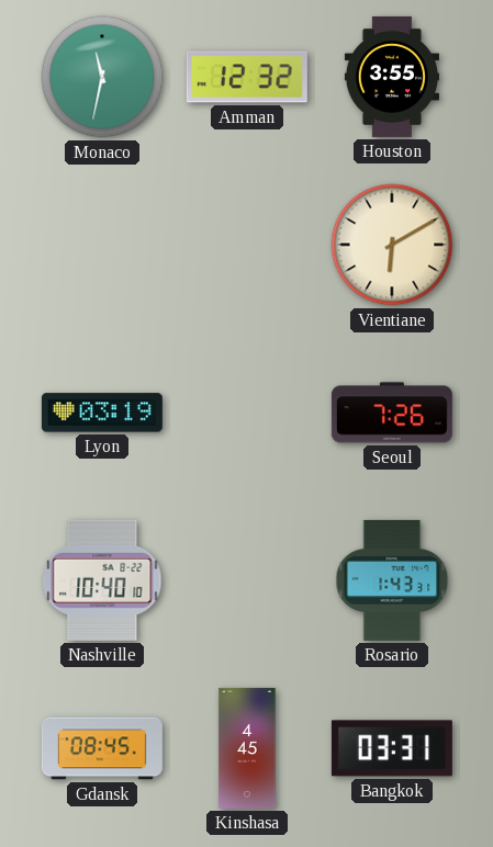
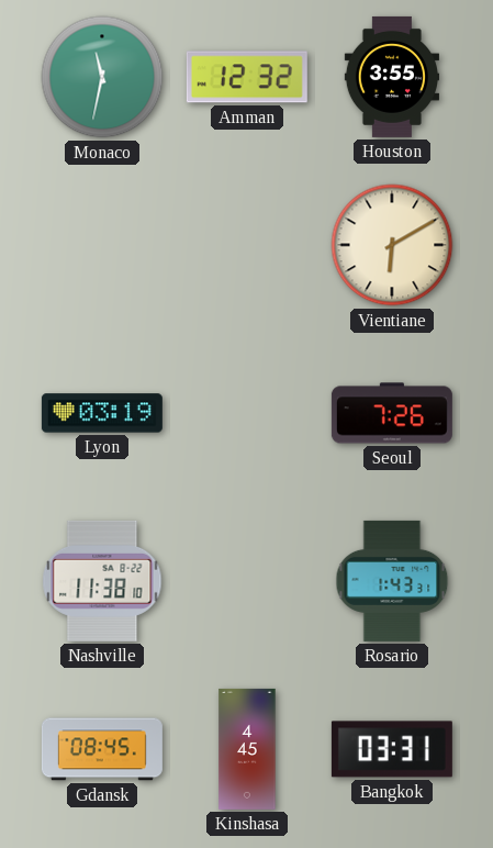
Nashville: 10:40 -> 11:38
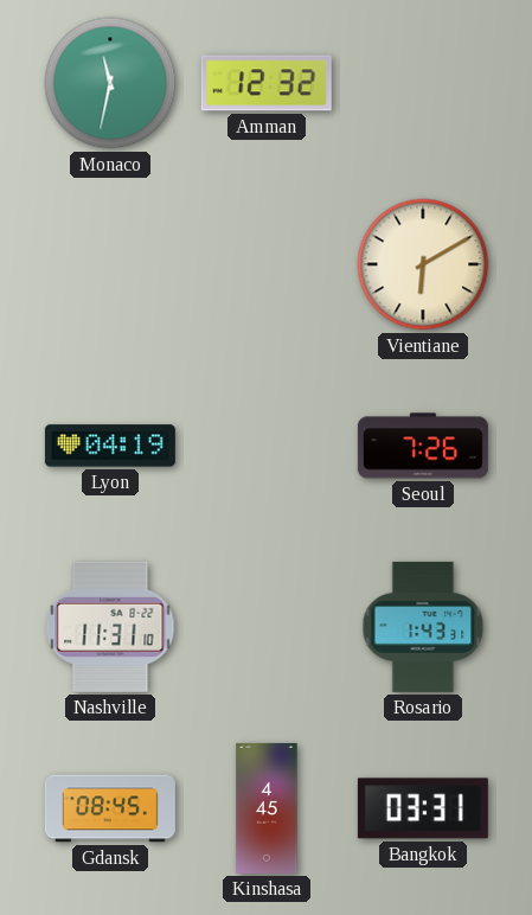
Houston: 3:55 -> none
Lyon: 03:19 -> 04:19
Nashville: 11:38 -> 11:31
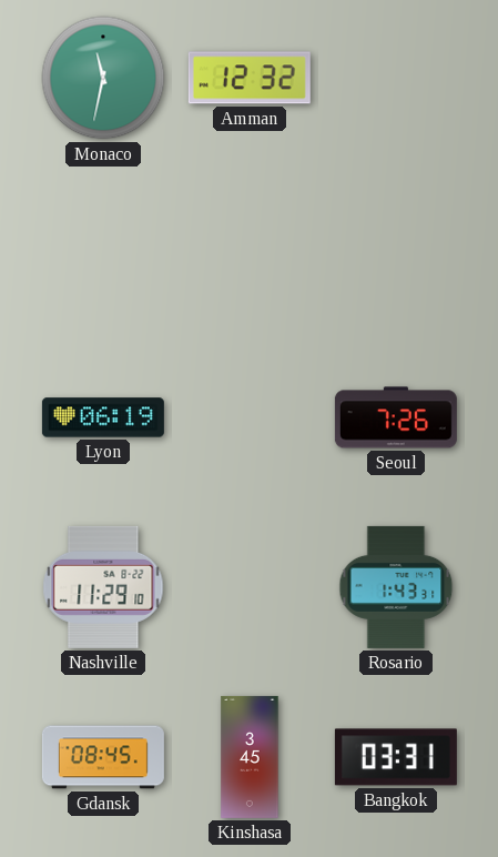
Vientiane: 6:10 -> none
Lyon: 04:19 -> 06:19
Nashville: 11:31 -> 11:29
Kinshasa: 4:45 -> 3:45
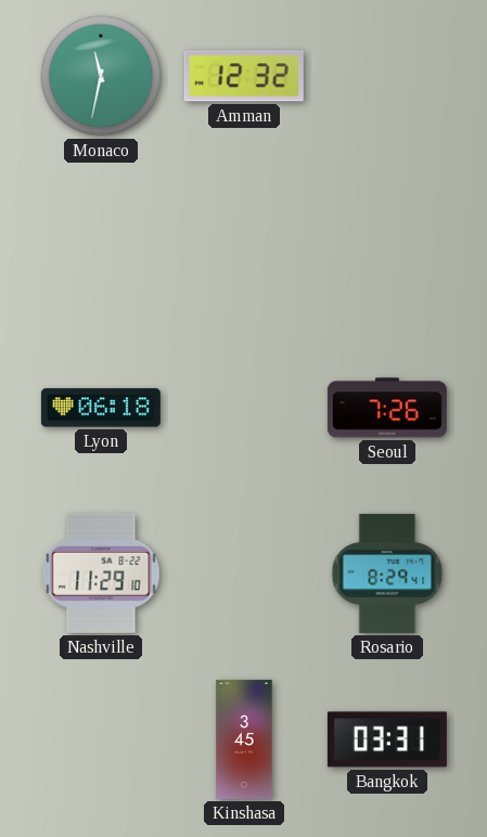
Lyon: 06:19 -> 06:18
Rosario: 1:43 -> 8:29
Gdansk: 08:45 -> none
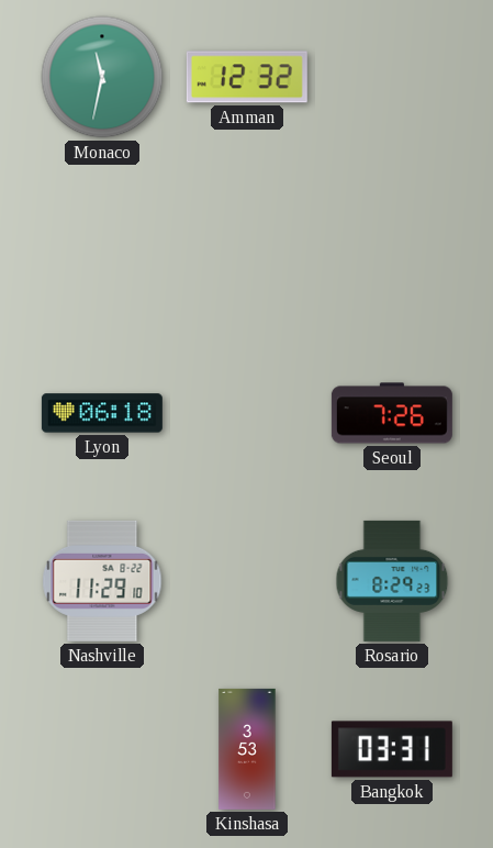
Rosario: 8:29:41 -> 8:29:23
Kinshasa: 3:45 -> 3:53
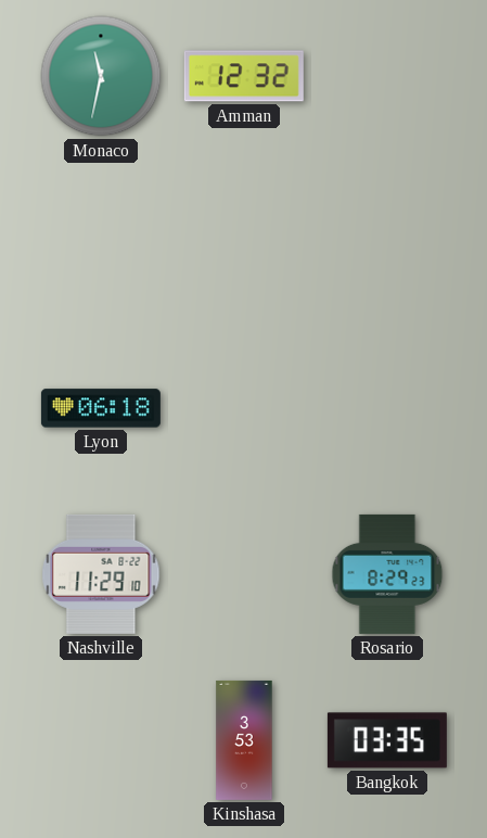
Seoul: 7:26 -> none
Bangkok: 03:31 -> 03:35
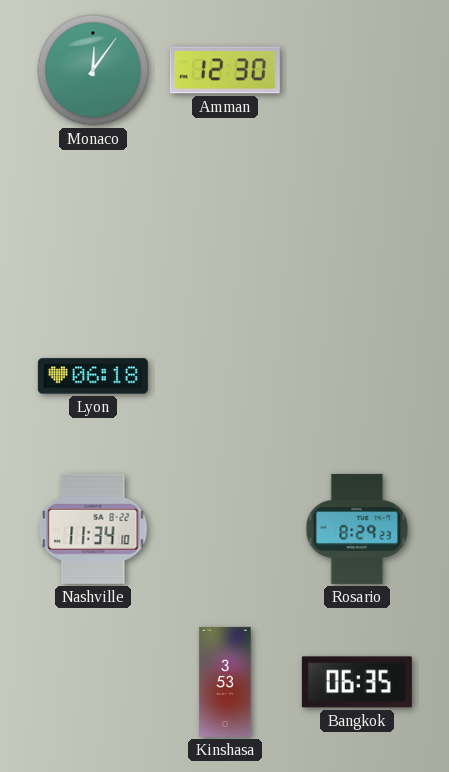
Monaco: 11:32 -> 12:06
Amman: 12:32 -> 12:30
Nashville: 11:29 -> 11:34
Bangkok: 03:35 -> 06:35
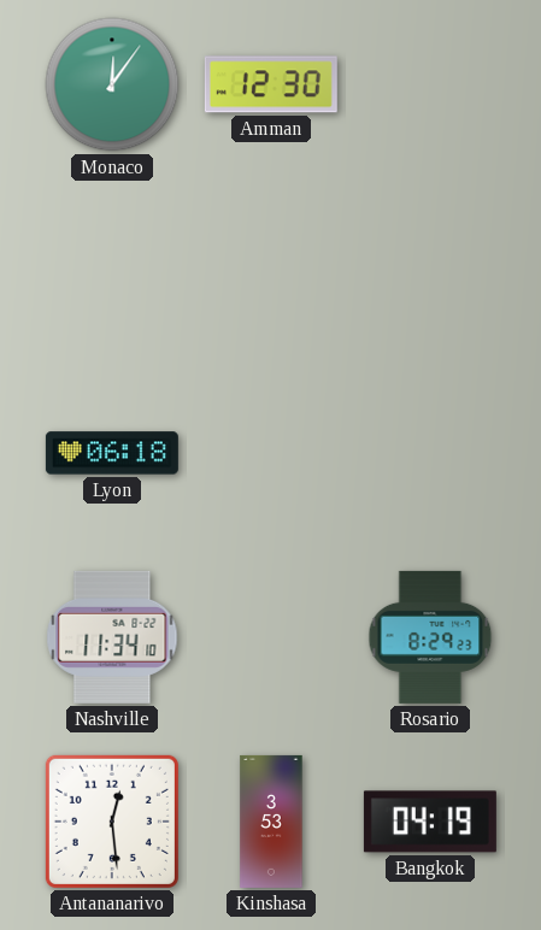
Antananarivo: none -> 12:29
Bangkok: 06:35 -> 04:19
